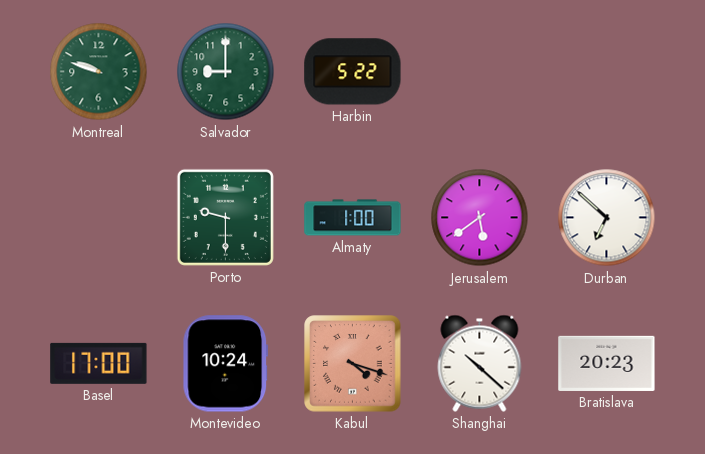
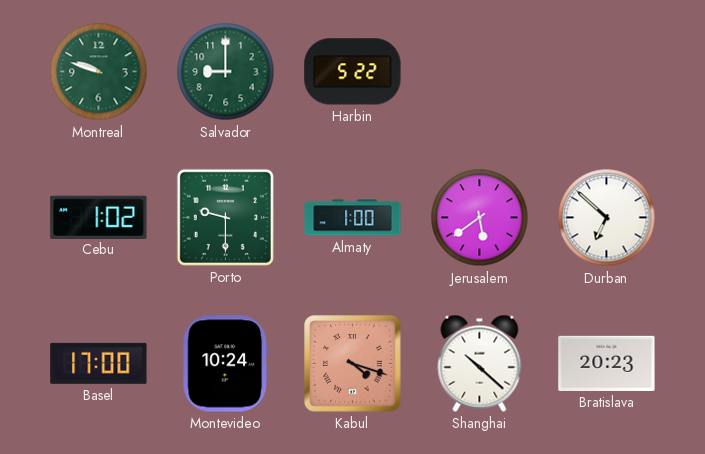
Cebu: none -> 1:02
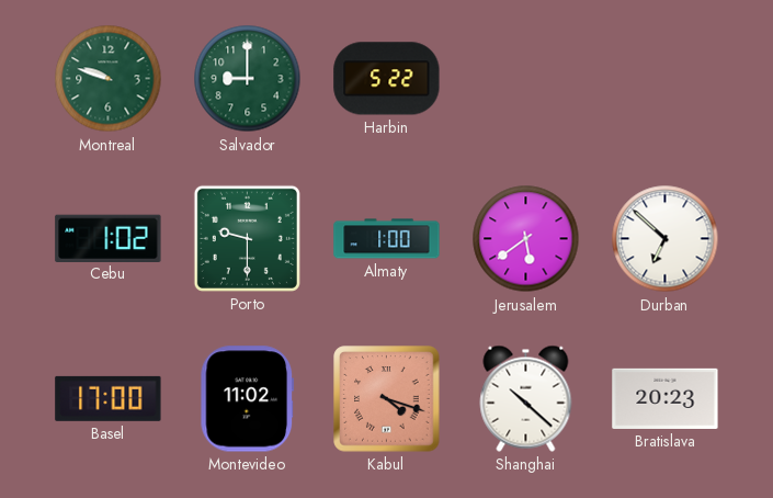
Montevideo: 10:24 -> 11:02
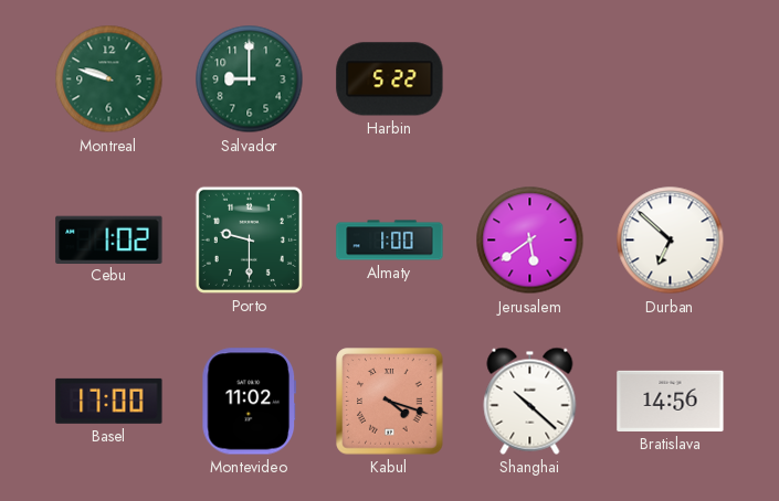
Bratislava: 20:23 -> 14:56
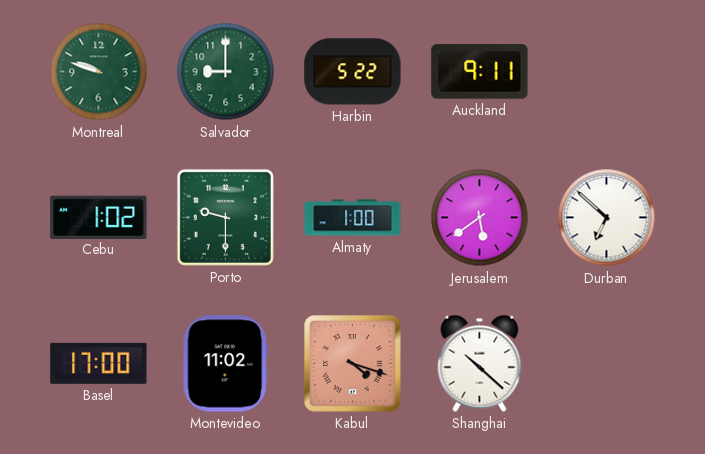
Auckland: none -> 9:11
Bratislava: 14:56 -> none
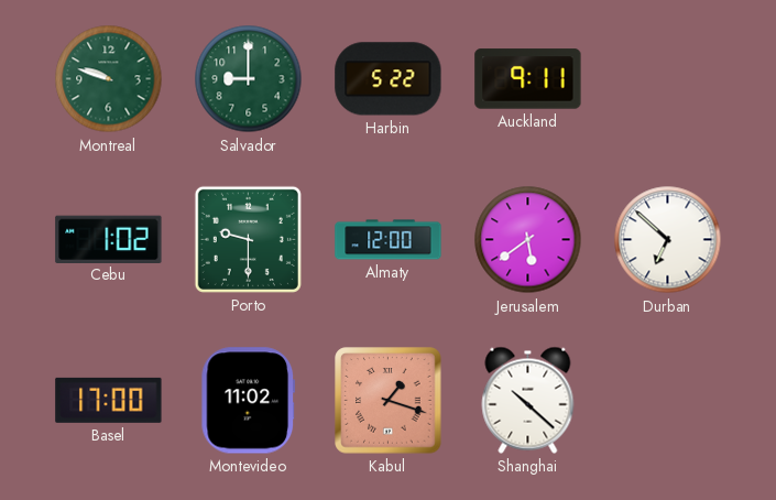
Almaty: 1:00 -> 12:00
Kabul: 4:18 -> 1:18
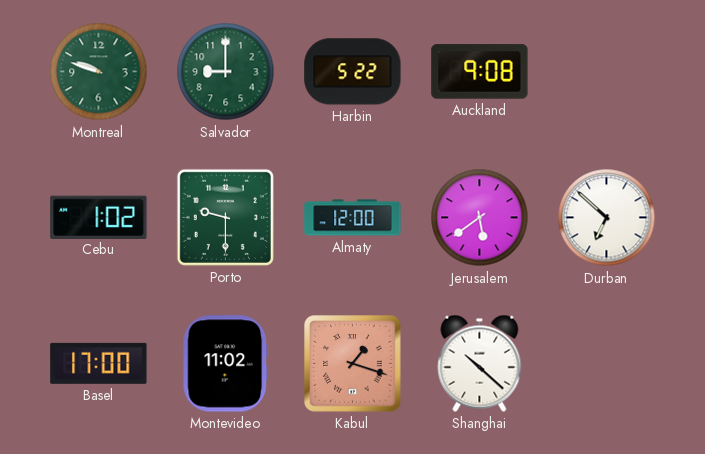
Auckland: 9:11 -> 9:08
